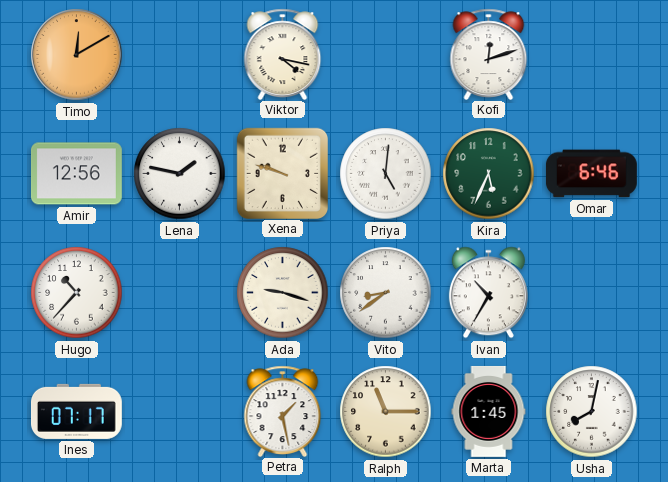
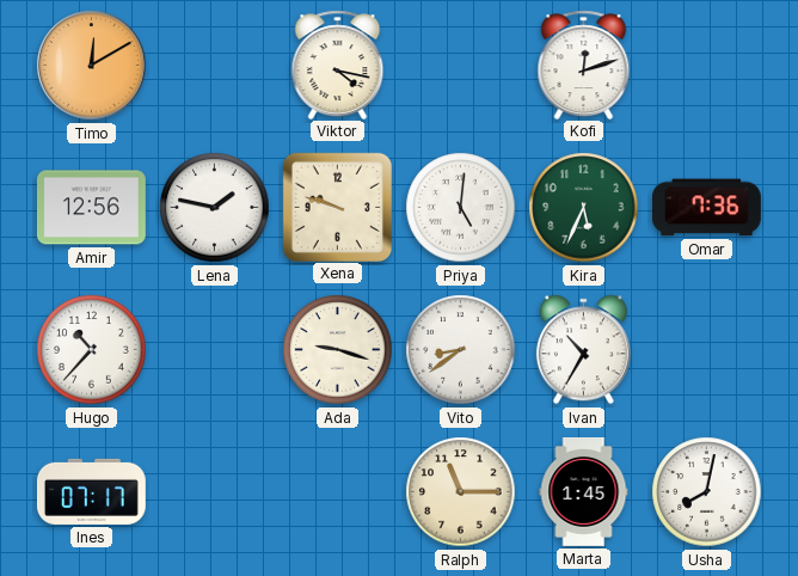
Omar: 6:46 -> 7:36
Petra: 1:28 -> none
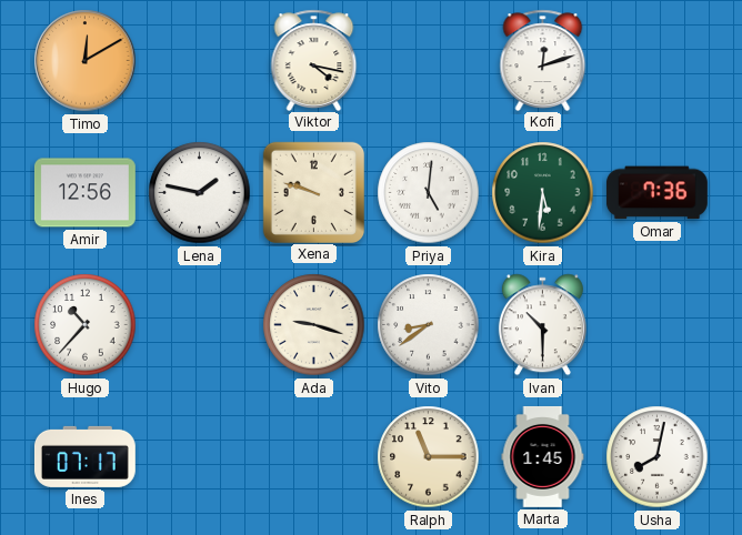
Kira: 5:34 -> 5:31
Ivan: 10:35 -> 10:30
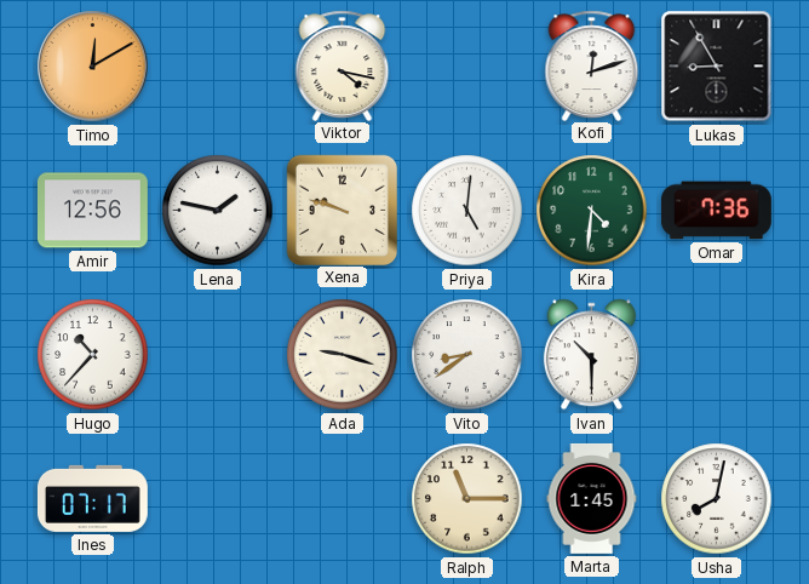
Lukas: none -> 8:55
Kira: 5:31 -> 4:31
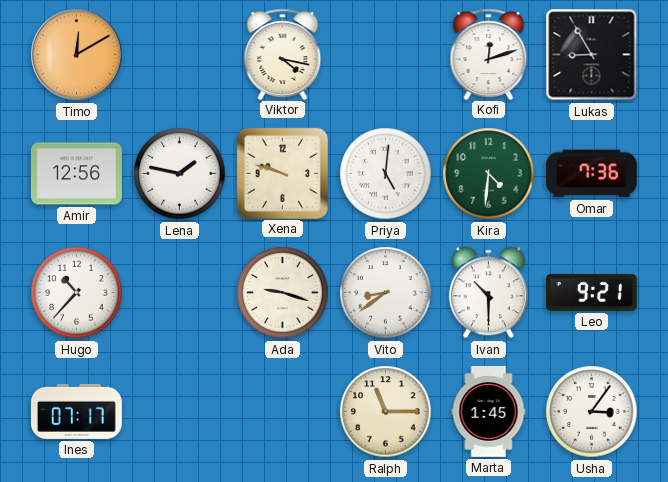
Leo: none -> 9:21
Usha: 8:02 -> 3:06
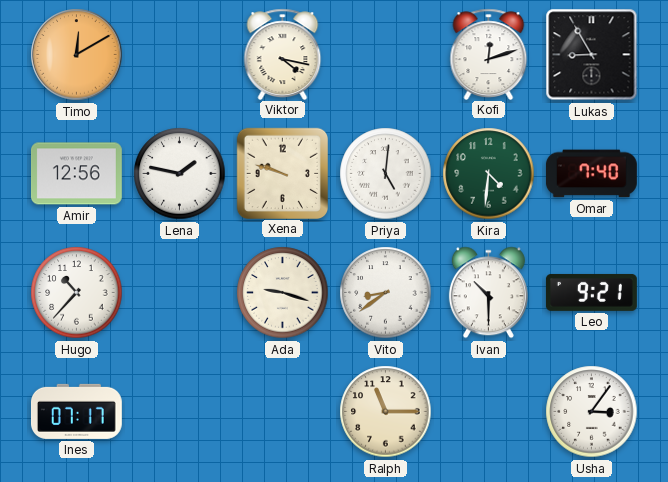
Omar: 7:36 -> 7:40
Marta: 1:45 -> none
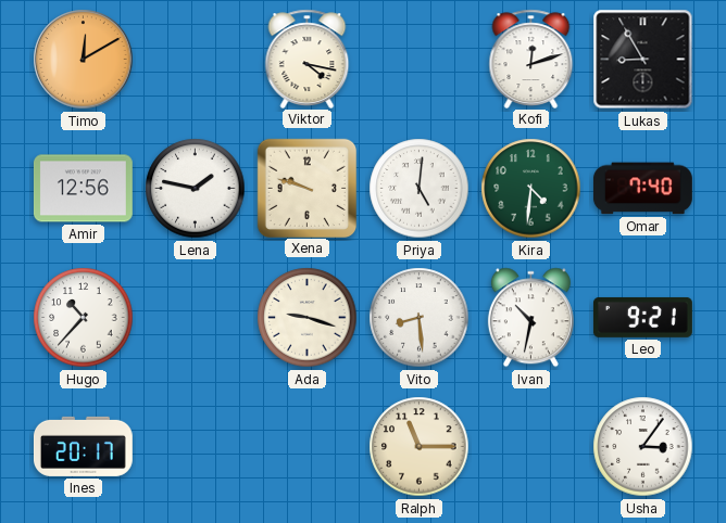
Vito: 8:39 -> 8:29
Ivan: 10:30 -> 10:32
Ines: 07:17 -> 20:17
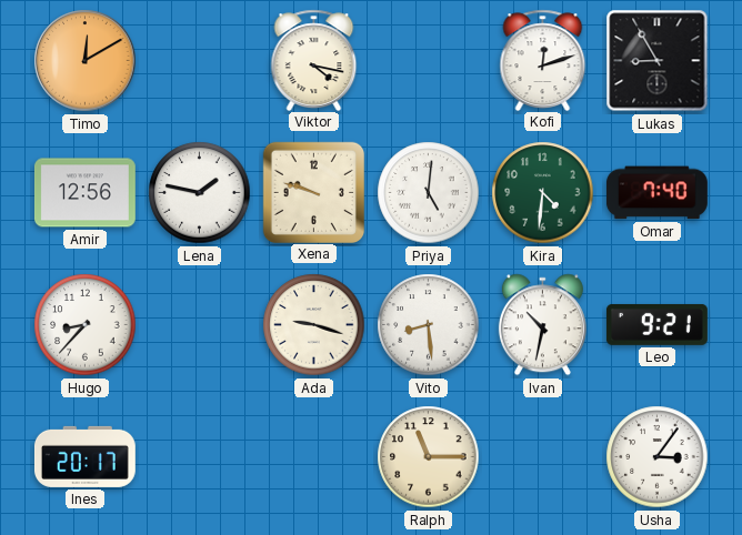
Hugo: 10:37 -> 8:37
